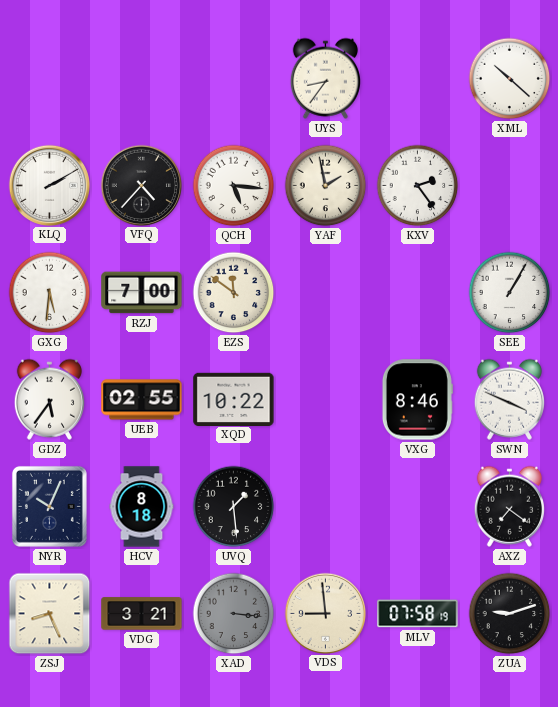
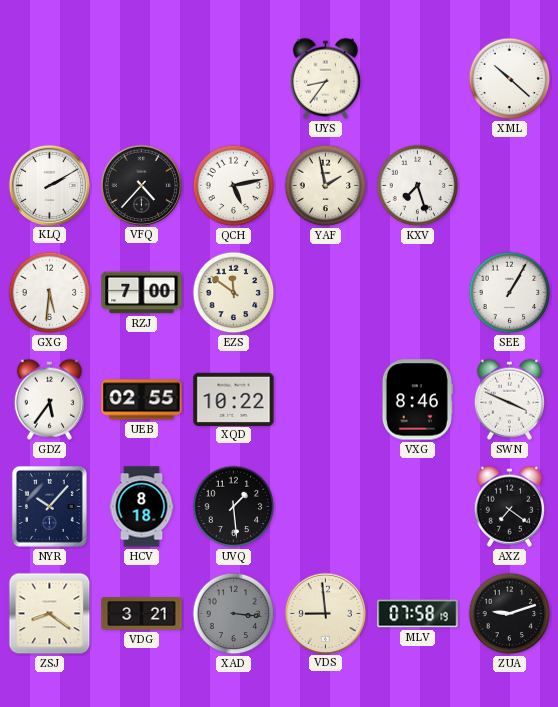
QCH: 5:16 -> 5:13
KXV: 2:24 -> 7:27
NYR: 10:04 -> 10:07
ZSJ: 8:26 -> 8:21
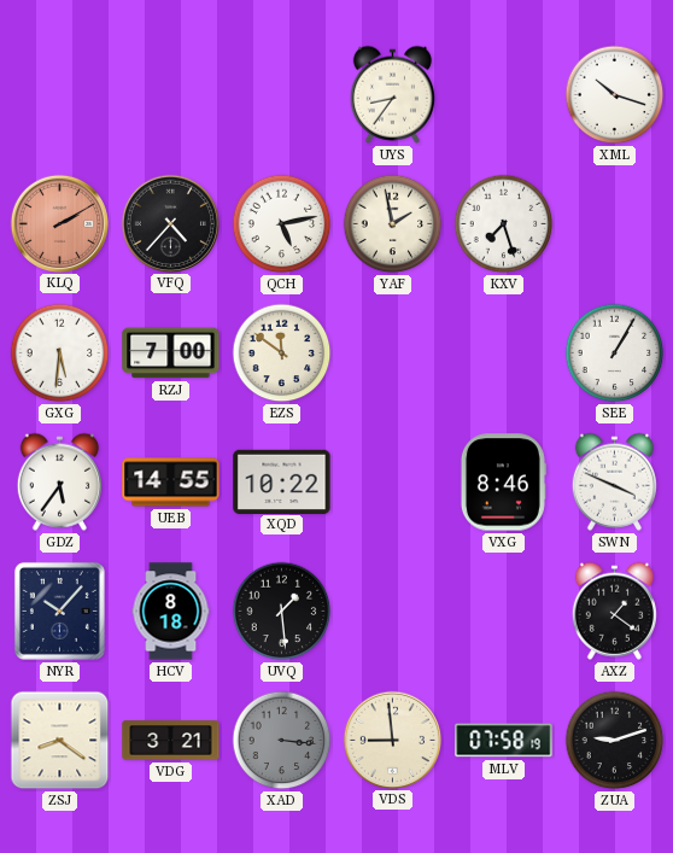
XML: 10:22 -> 10:18
KLQ dial: white -> salmon
UEB: 02:55 -> 14:55
AXZ: 7:21 -> 1:21
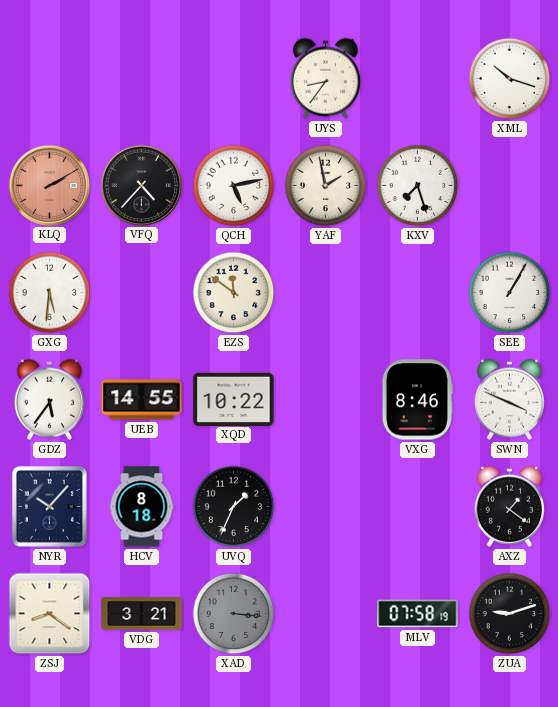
RZJ: 7:00 -> none
UVQ: 1:29 -> 1:34
VDS: 8:59 -> none
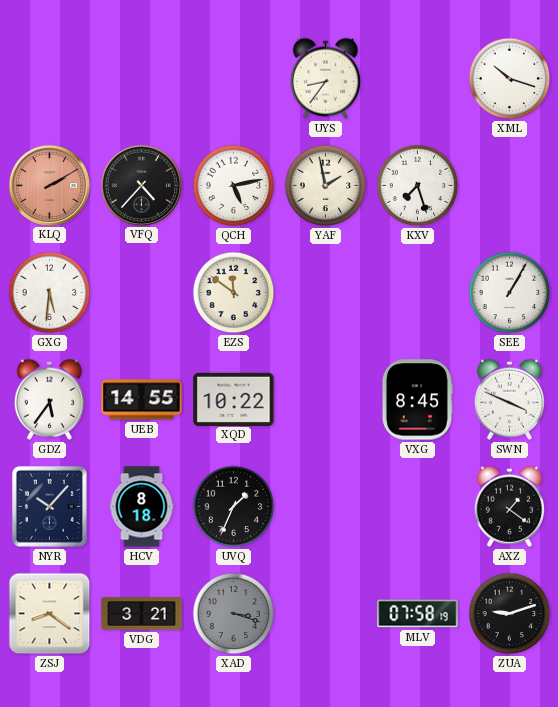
VXG: 8:46 -> 8:45
XAD: 3:16 -> 3:18
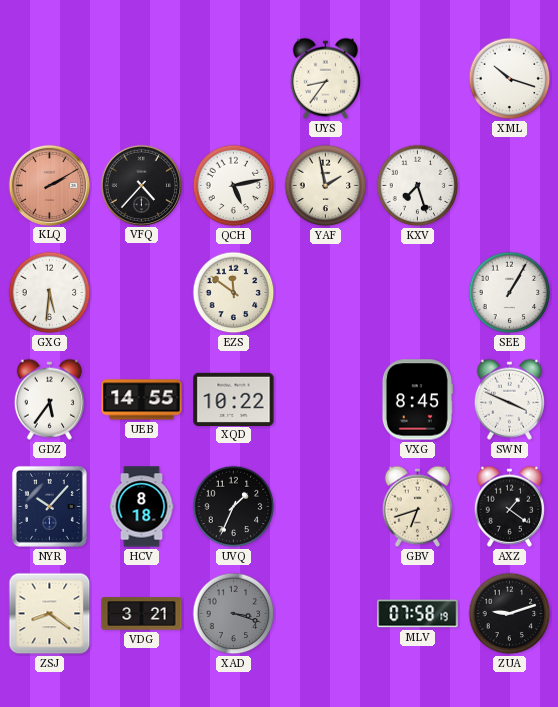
GBV: none -> 6:42
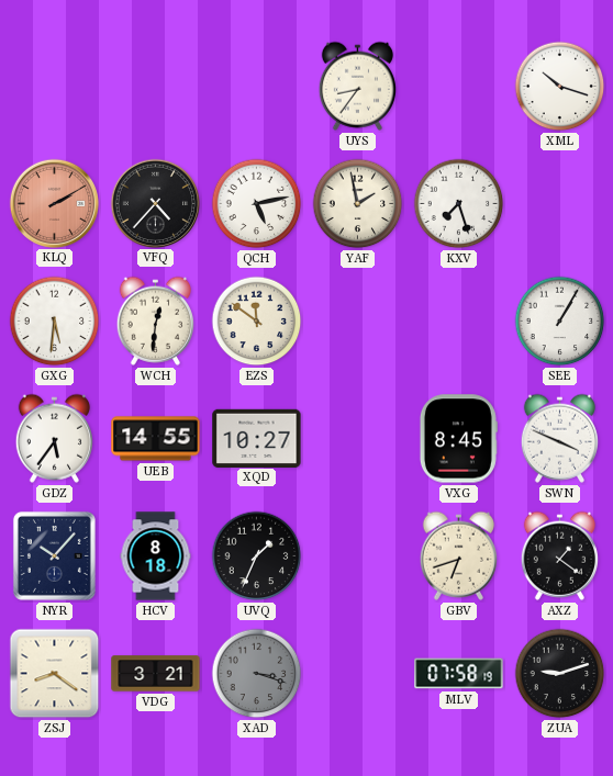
WCH: none -> 12:31
XQD: 10:22 -> 10:27
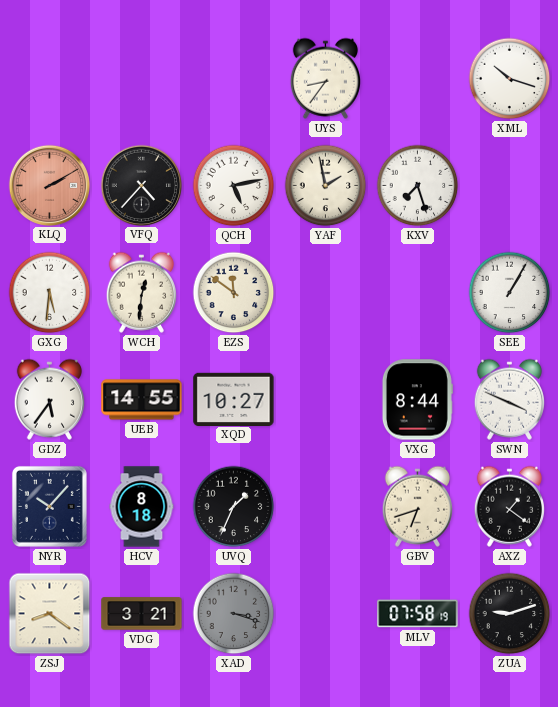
VXG: 8:45 -> 8:44
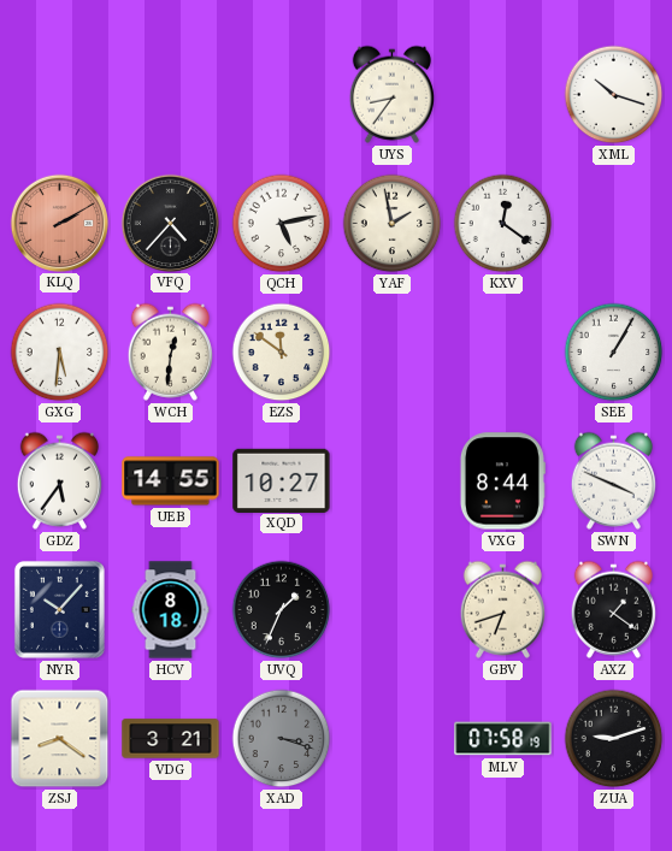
KXV: 7:27 -> 12:21
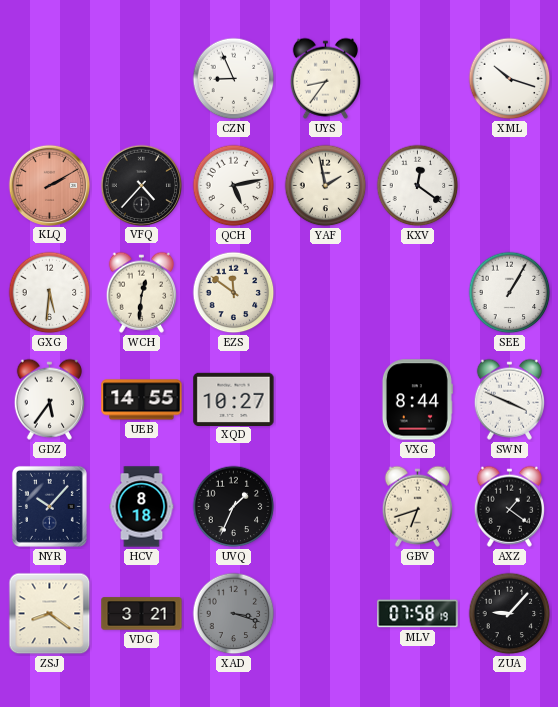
CZN: none -> 8:56
ZUA: 9:12 -> 9:07
